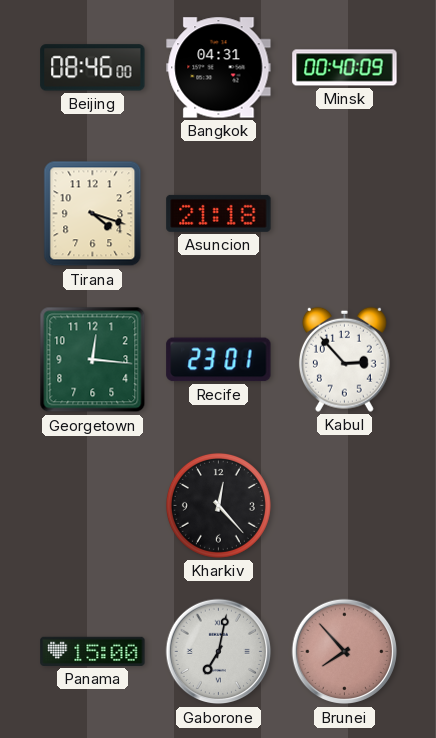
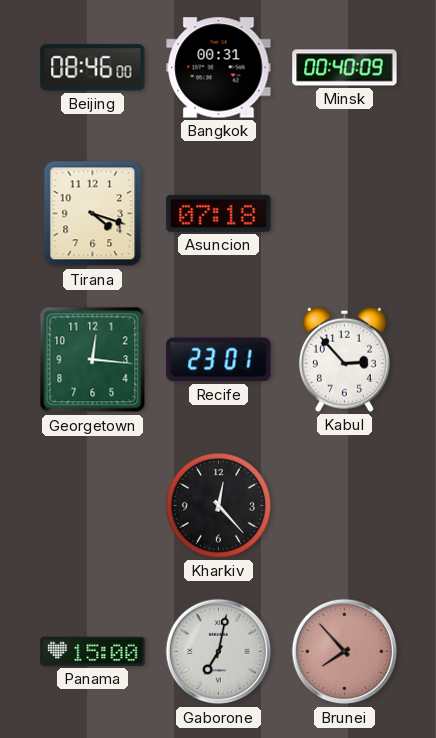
Bangkok: 04:31 -> 00:31
Asuncion: 21:18 -> 07:18
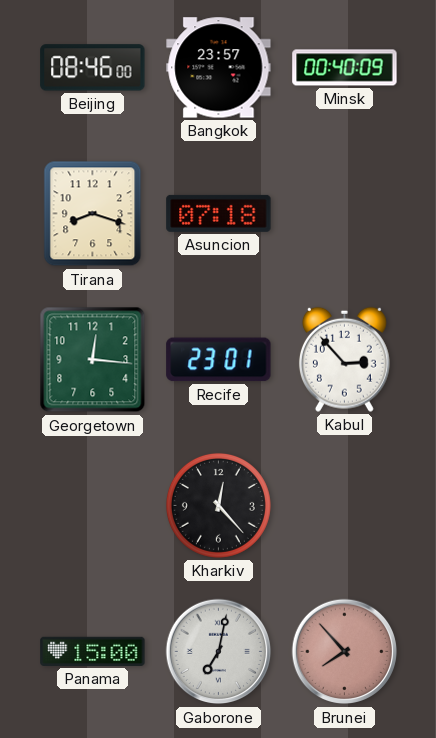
Bangkok: 00:31 -> 23:57
Tirana: 4:18 -> 8:18
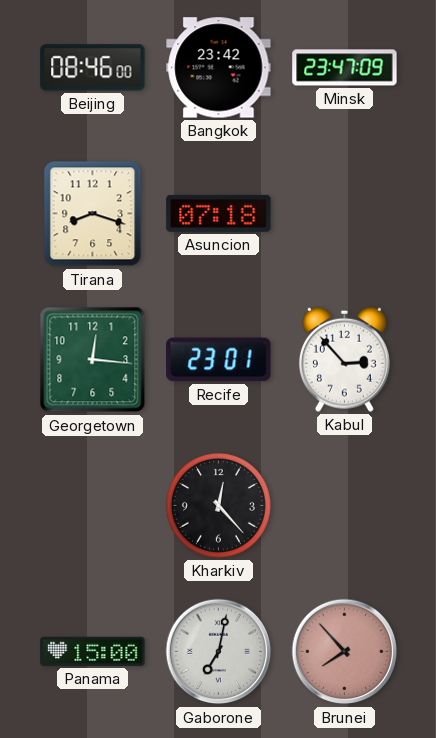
Bangkok: 23:57 -> 23:42
Minsk: 00:40 -> 23:47
